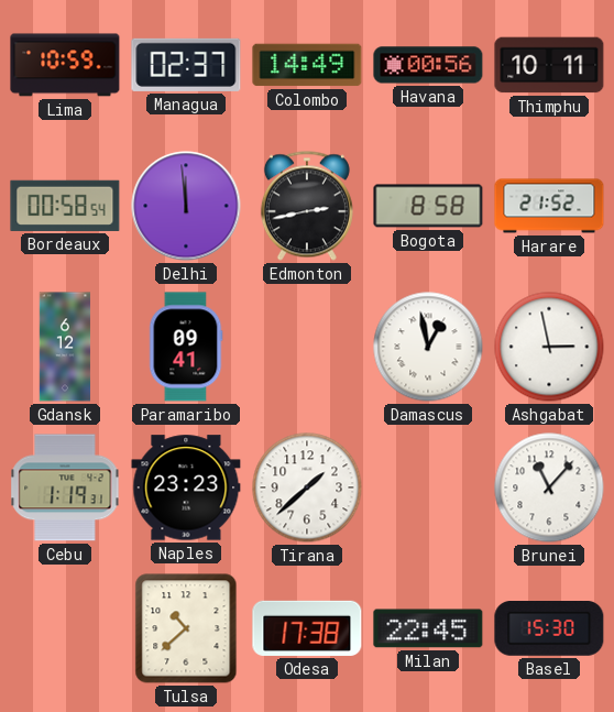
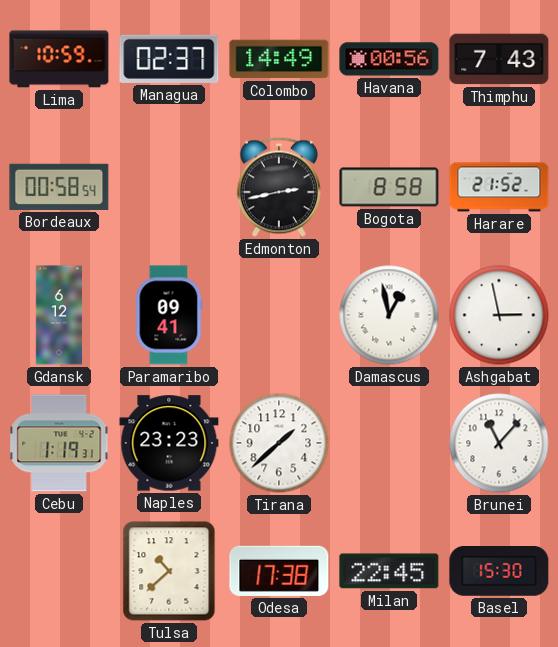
Thimphu: 10:11 -> 7:43
Delhi: 11:59 -> none
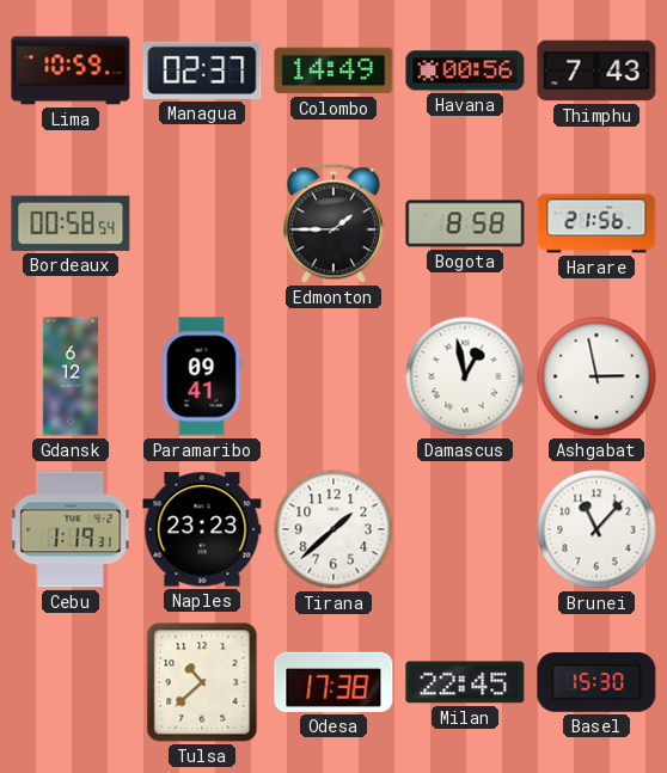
Edmonton: 2:43 -> 1:45
Harare: 21:52 -> 21:56
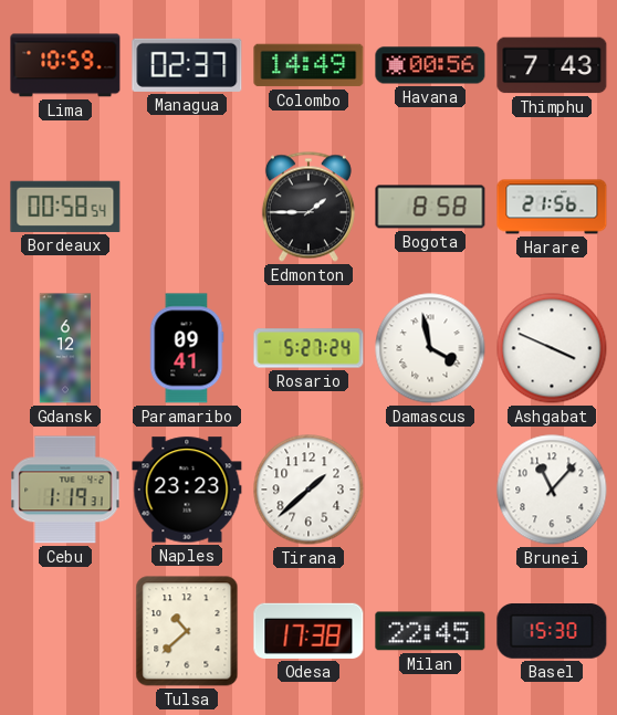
Rosario: none -> 5:27
Damascus: 12:58 -> 3:58
Ashgabat: 2:58 -> 3:49
